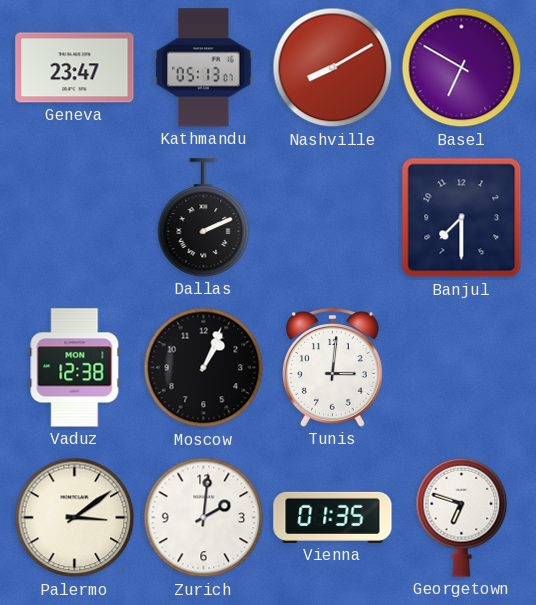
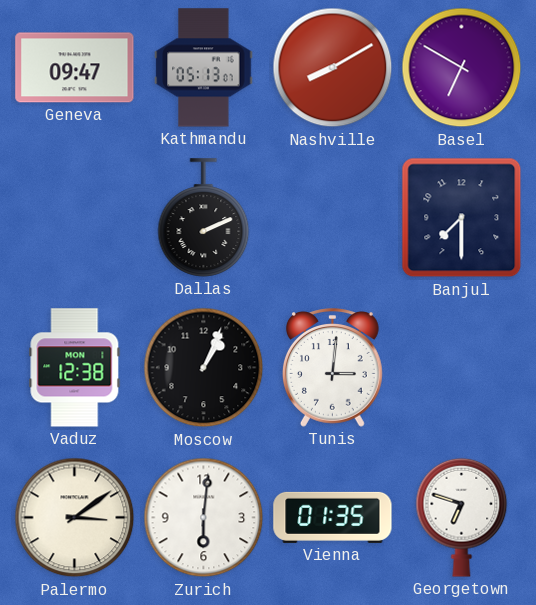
Geneva: 23:47 -> 09:47
Zurich: 2:01 -> 6:01
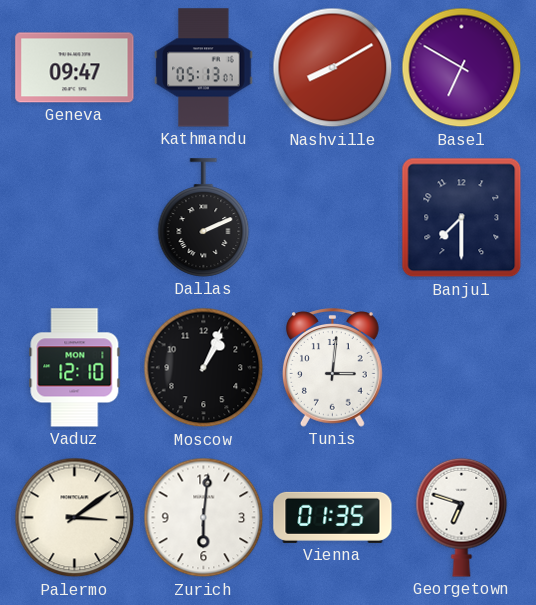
Vaduz: 12:38 -> 12:10
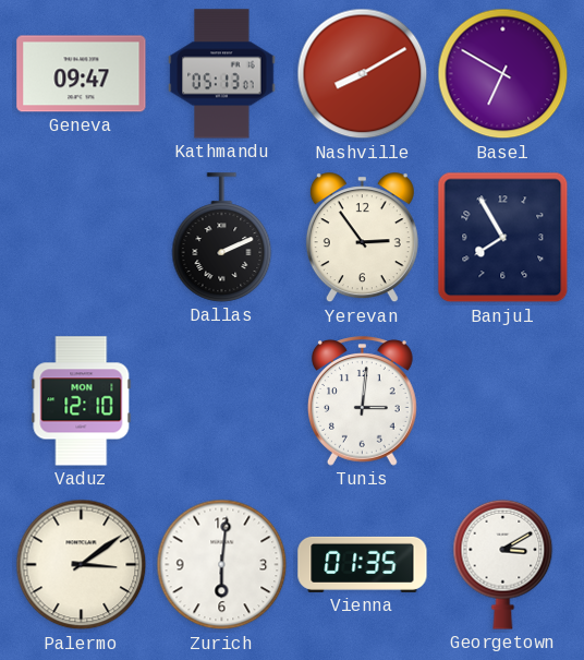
Yerevan: none -> 2:54
Banjul: 7:30 -> 7:55
Moscow: 1:04 -> none
Georgetown: 6:48 -> 3:10
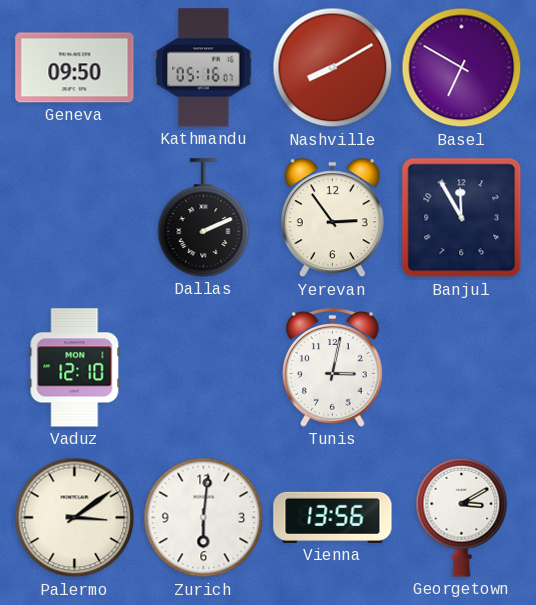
Geneva: 09:47 -> 09:50
Kathmandu: 05:13 -> 05:16
Banjul: 7:55 -> 11:55
Tunis: 3:01 -> 3:02
Vienna: 01:35 -> 13:56
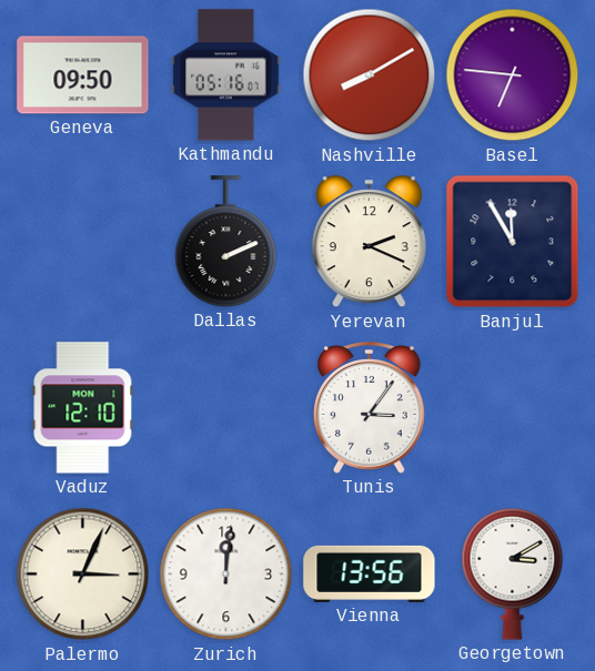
Basel: 6:50 -> 6:46
Yerevan: 2:54 -> 2:19
Tunis: 3:02 -> 3:06
Palermo: 3:09 -> 3:04
Zurich: 6:01 -> 12:01
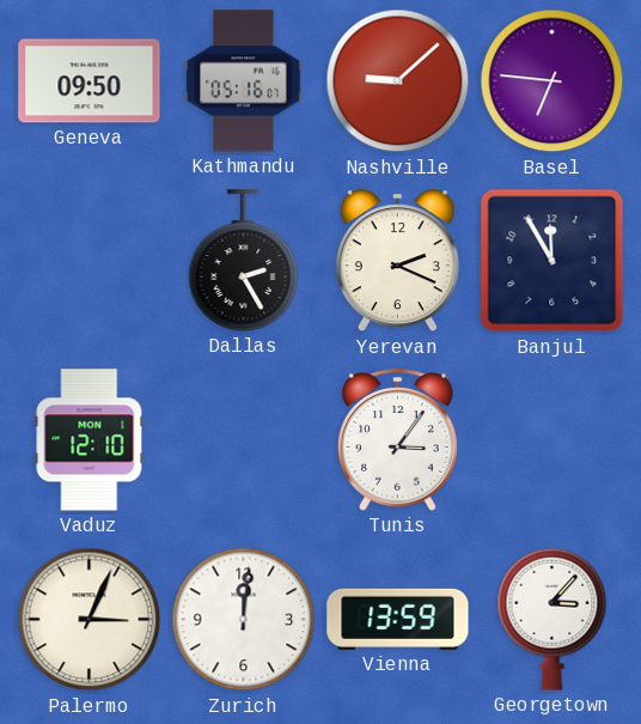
Nashville: 8:10 -> 9:08
Dallas: 2:11 -> 2:25
Vienna: 13:56 -> 13:59
Georgetown: 3:10 -> 3:07
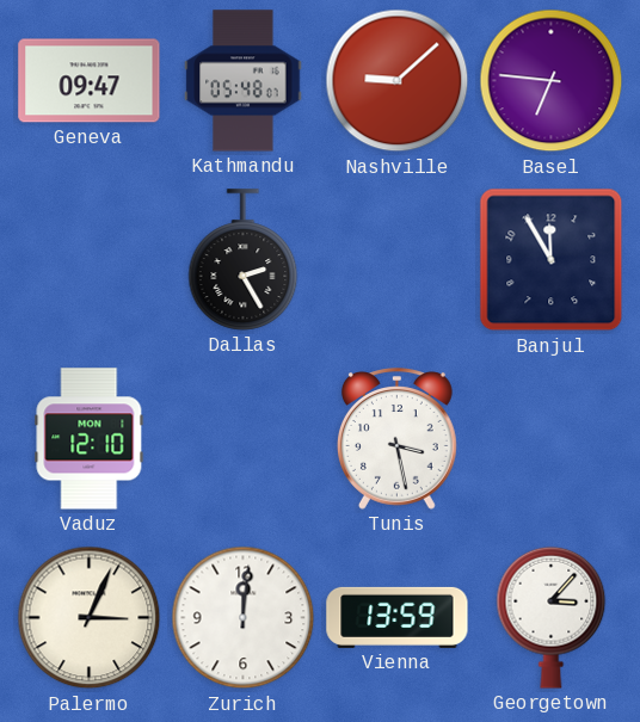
Geneva: 09:50 -> 09:47
Kathmandu: 05:16 -> 05:48
Yerevan: 2:19 -> none
Tunis: 3:06 -> 3:28
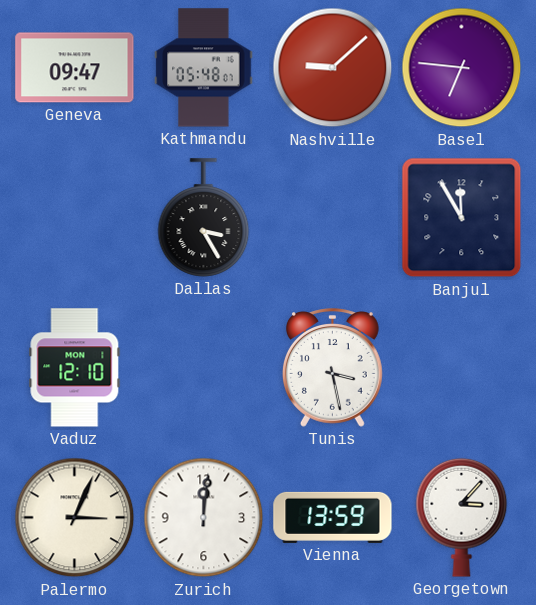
Dallas: 2:25 -> 3:25
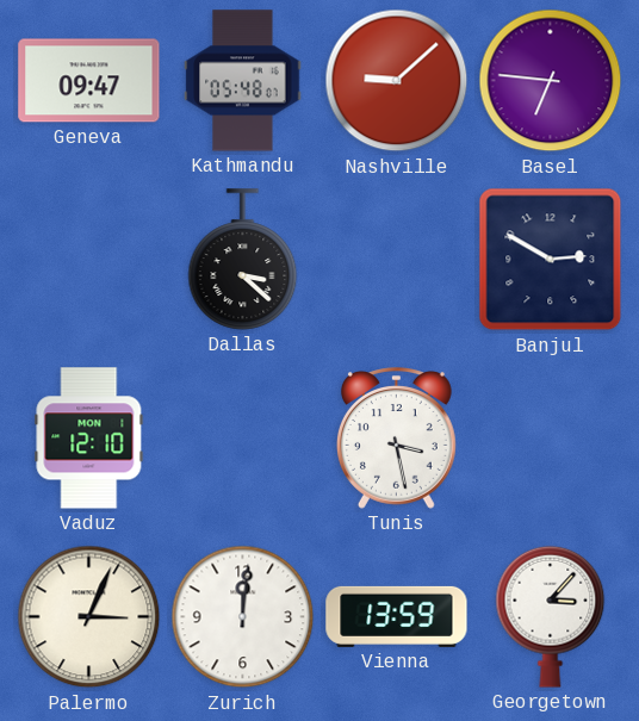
Dallas: 3:25 -> 3:22
Banjul: 11:55 -> 2:50
